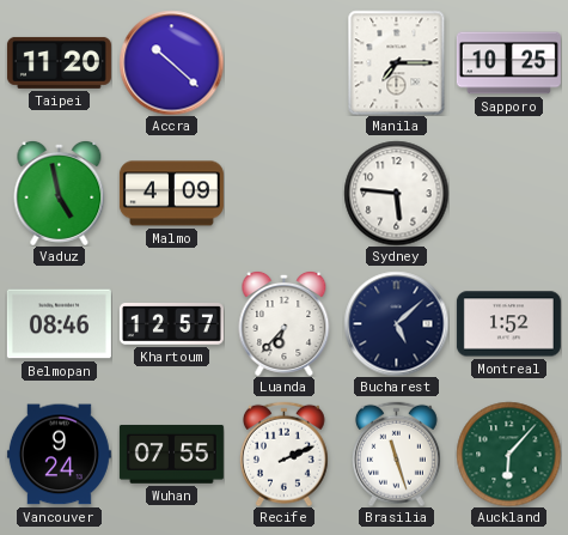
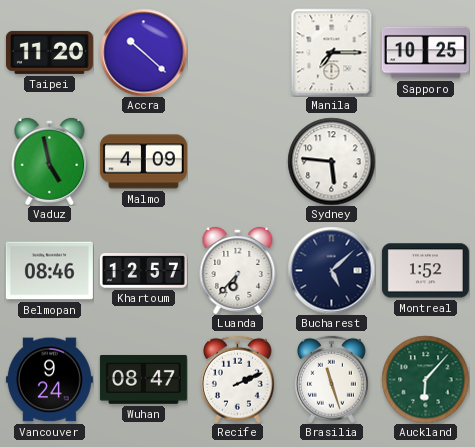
Wuhan: 07:55 -> 08:47
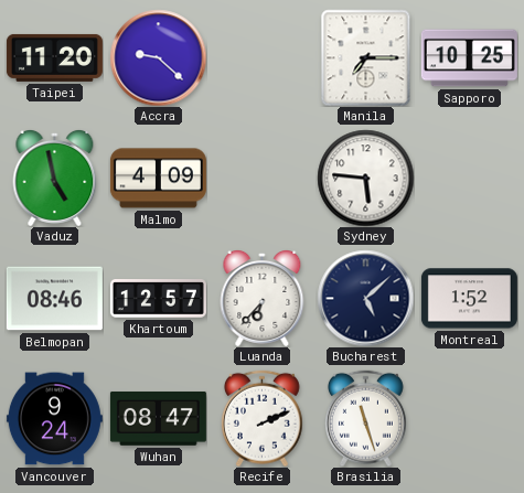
Accra: 10:22 -> 9:22
Auckland: 6:07 -> none
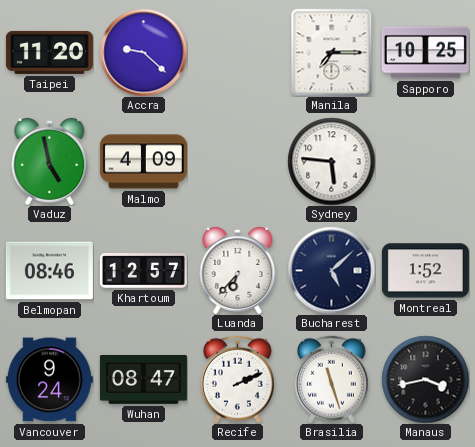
Manaus: none -> 3:43
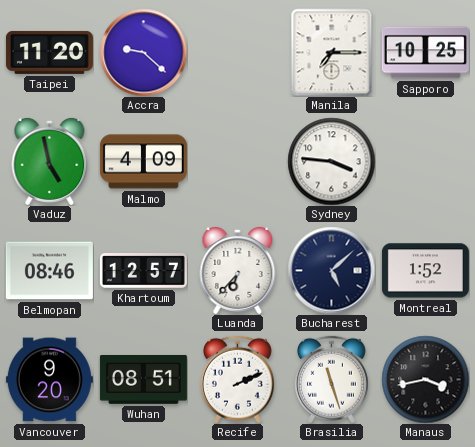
Sydney: 5:46 -> 3:46
Vancouver: 9:24 -> 9:20
Wuhan: 08:47 -> 08:51
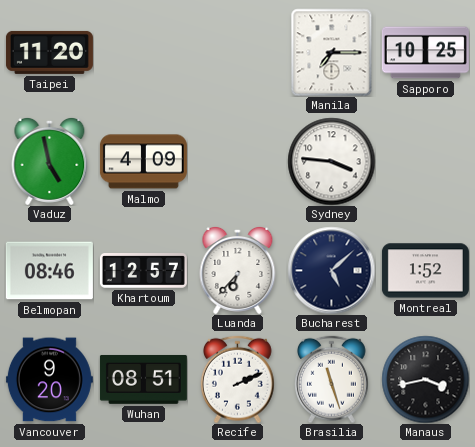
Accra: 9:22 -> none
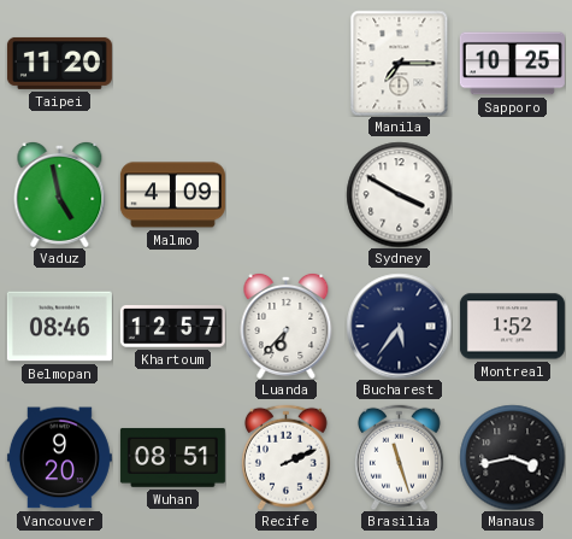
Sydney: 3:46 -> 3:50
Bucharest: 5:08 -> 5:36
